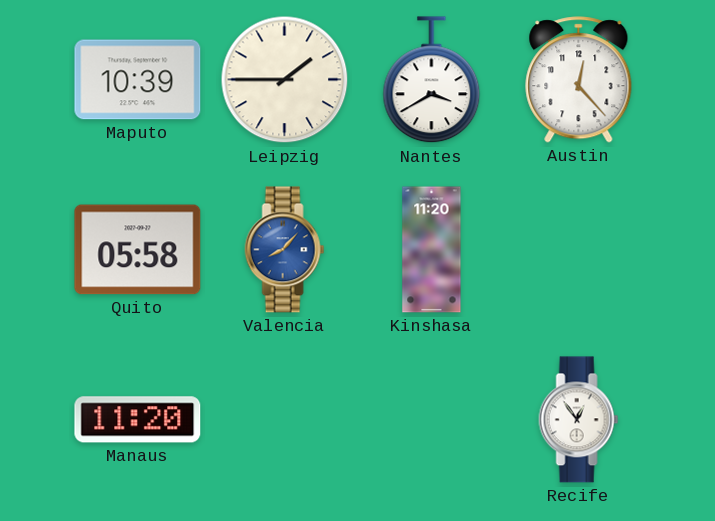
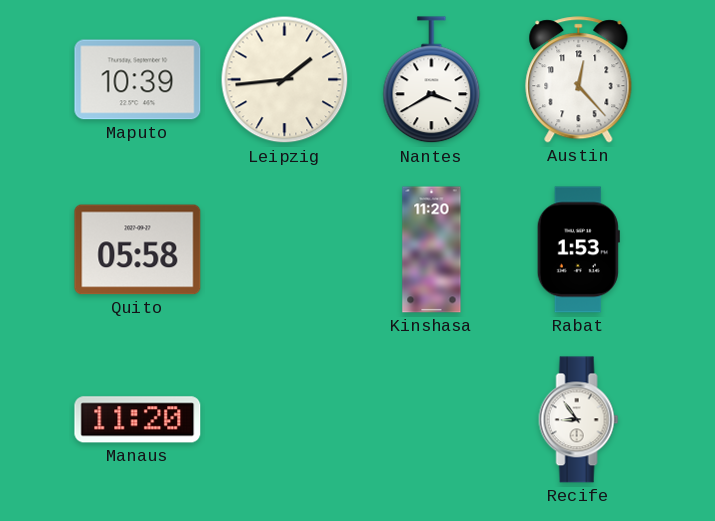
Leipzig: 1:45 -> 1:44
Valencia: 8:07 -> none
Rabat: none -> 1:53
Recife: 12:54 -> 8:54
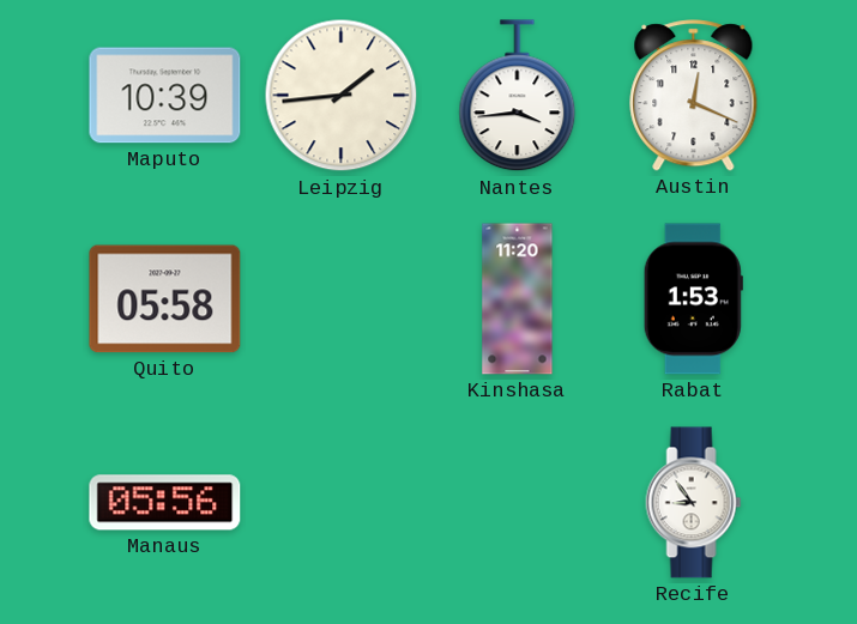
Nantes: 3:40 -> 3:44
Austin: 12:23 -> 12:19
Manaus: 11:20 -> 05:56
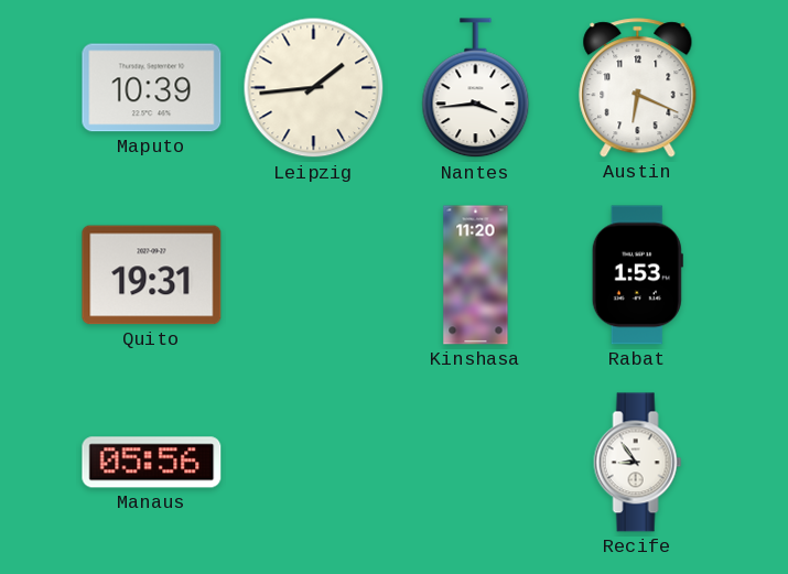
Austin: 12:19 -> 6:19
Quito: 05:58 -> 19:31
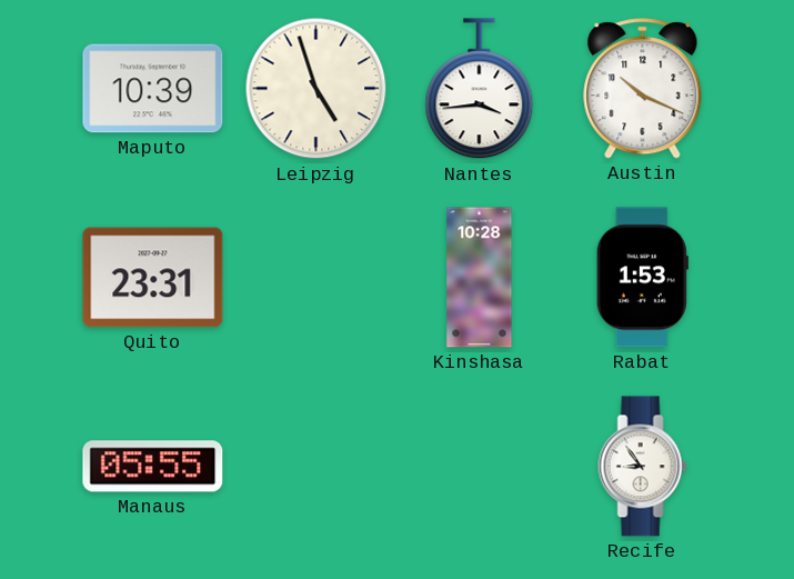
Leipzig: 1:44 -> 4:57
Austin: 6:19 -> 10:19
Quito: 19:31 -> 23:31
Kinshasa: 11:20 -> 10:28
Manaus: 05:56 -> 05:55
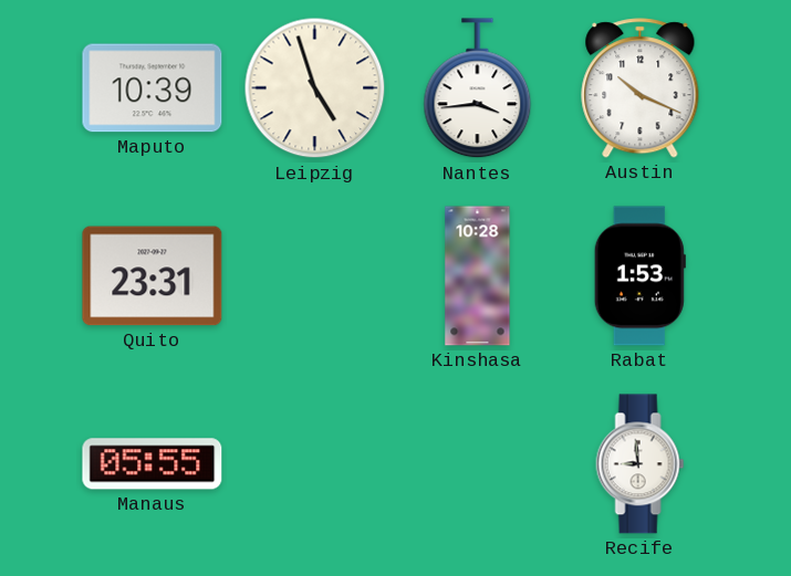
Recife: 8:54 -> 8:59
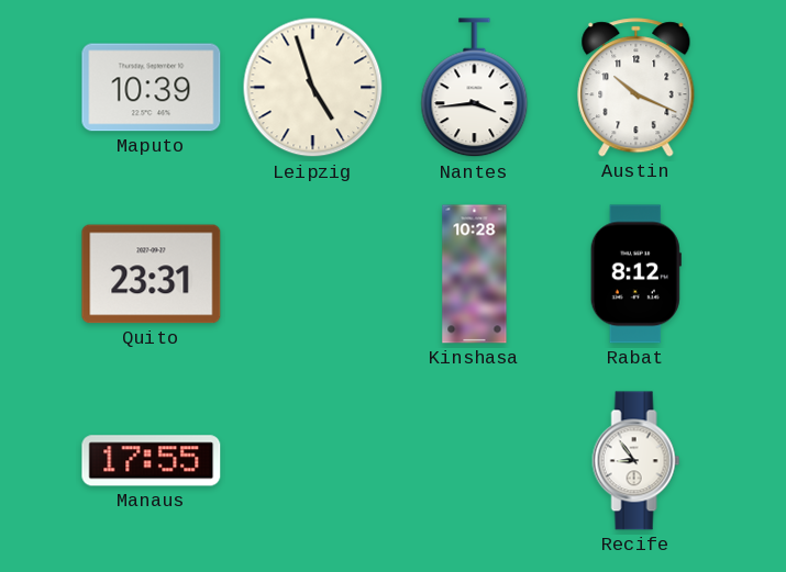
Rabat: 1:53 -> 8:12
Manaus: 05:55 -> 17:55
Recife: 8:59 -> 8:54
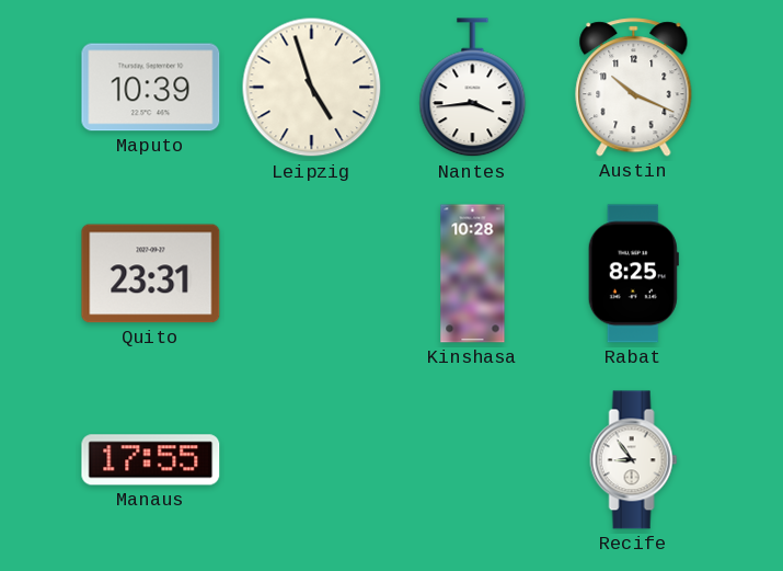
Rabat: 8:12 -> 8:25
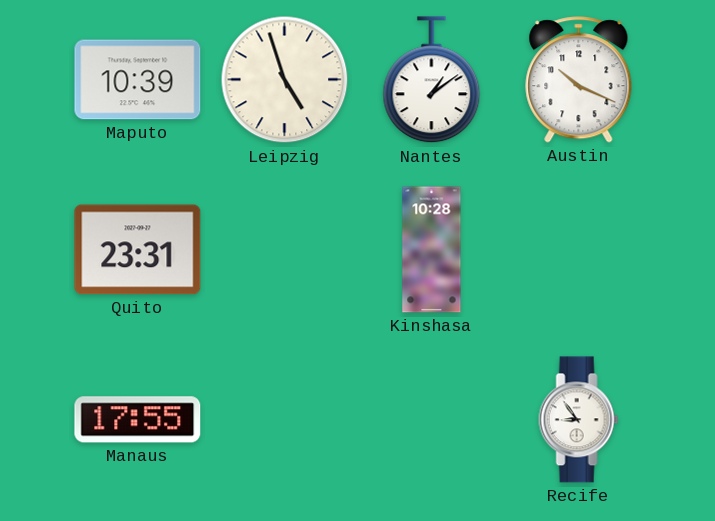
Nantes: 3:44 -> 1:09
Rabat: 8:25 -> none
